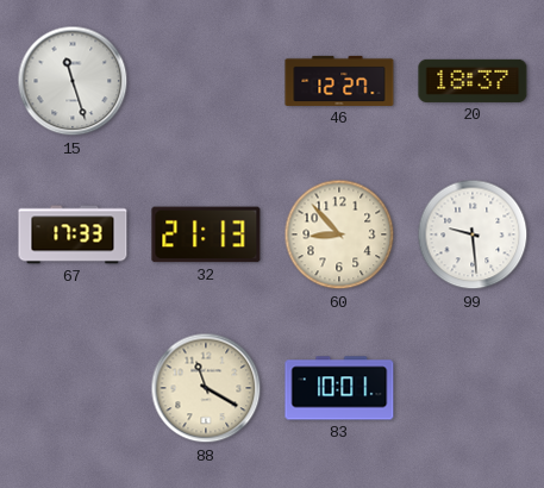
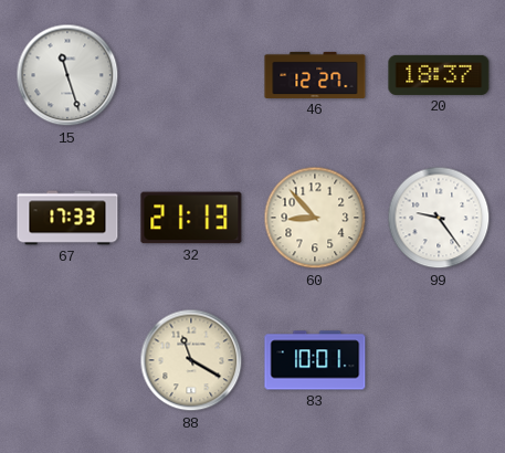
99: 9:29 -> 9:24
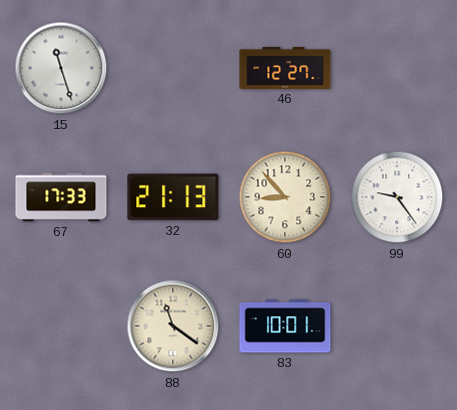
20: 18:37 -> none
88: 11:20 -> 11:21
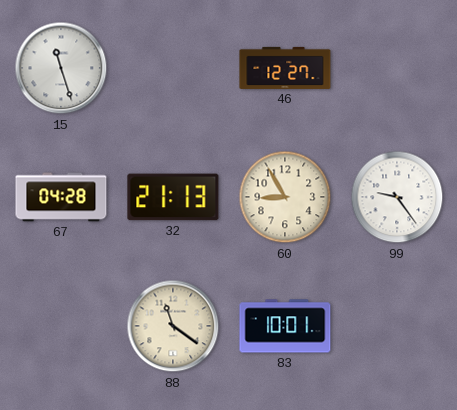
67: 17:33 -> 04:28
60: 8:53 -> 8:55
